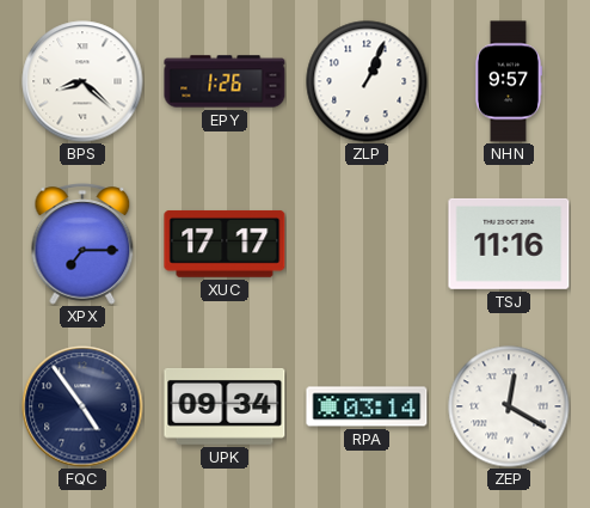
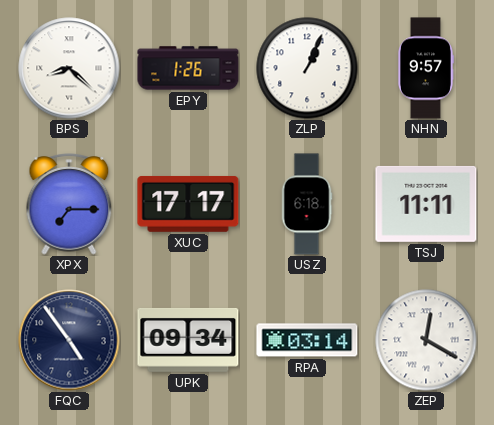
USZ: none -> 6:18
TSJ: 11:16 -> 11:11
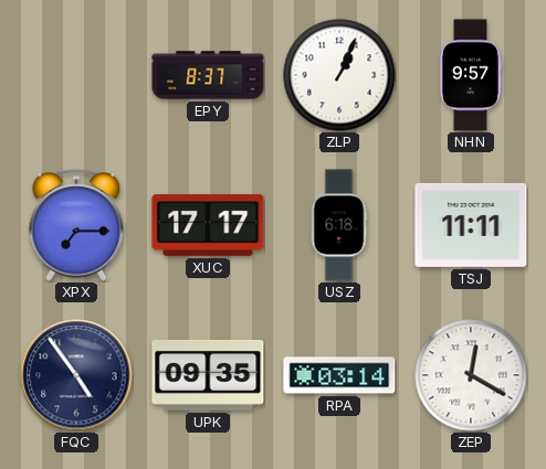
BPS: 8:22 -> none
EPY: 1:26 -> 8:37
UPK: 09:34 -> 09:35
